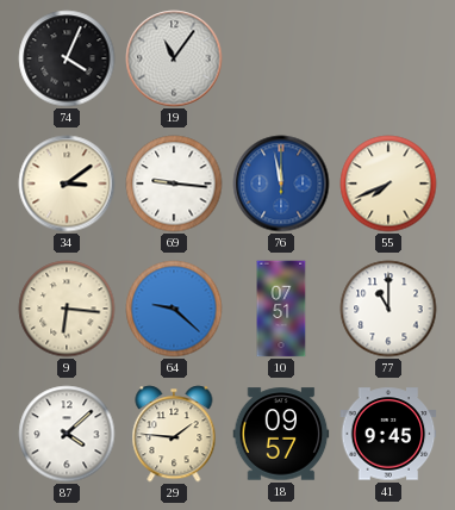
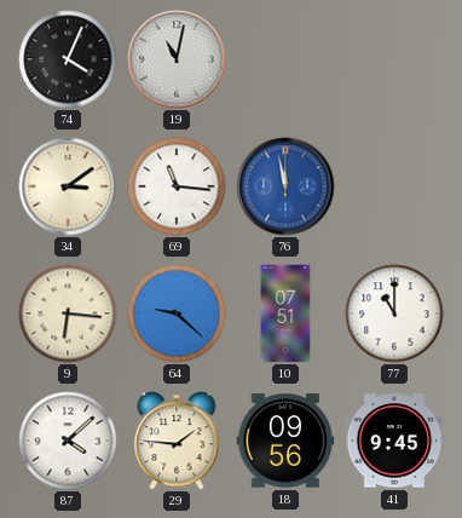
19: 11:06 -> 11:02
69: 9:16 -> 11:16
55: 7:41 -> none
18: 09:57 -> 09:56
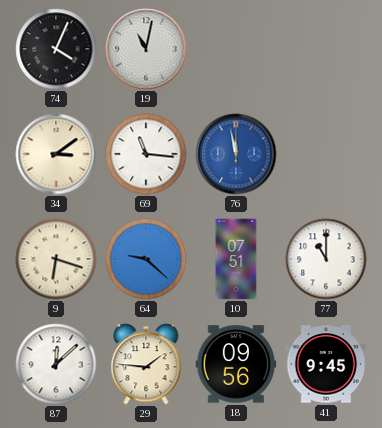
9: 6:16 -> 6:18
87: 4:08 -> 12:08
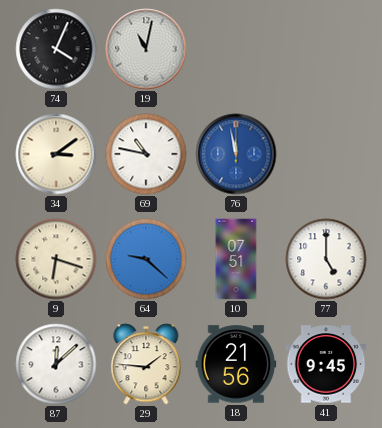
69: 11:16 -> 10:47
77: 11:00 -> 5:00
18: 09:56 -> 21:56
